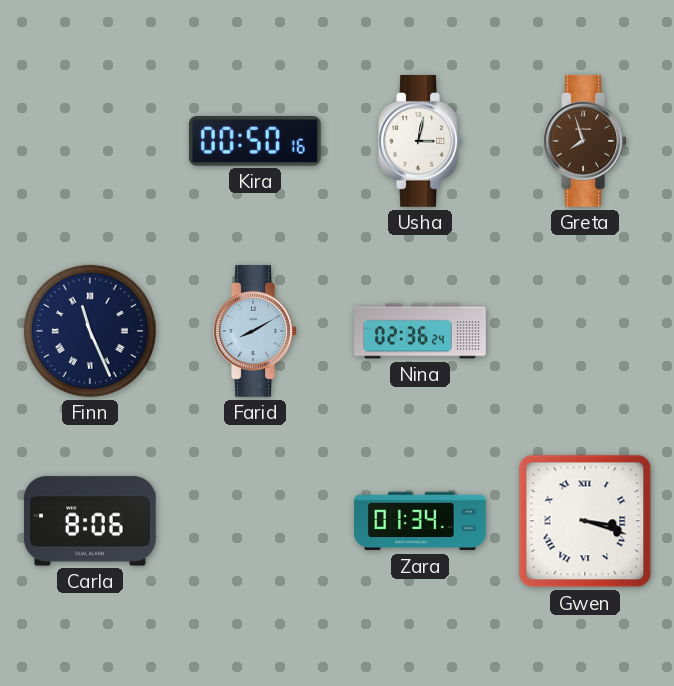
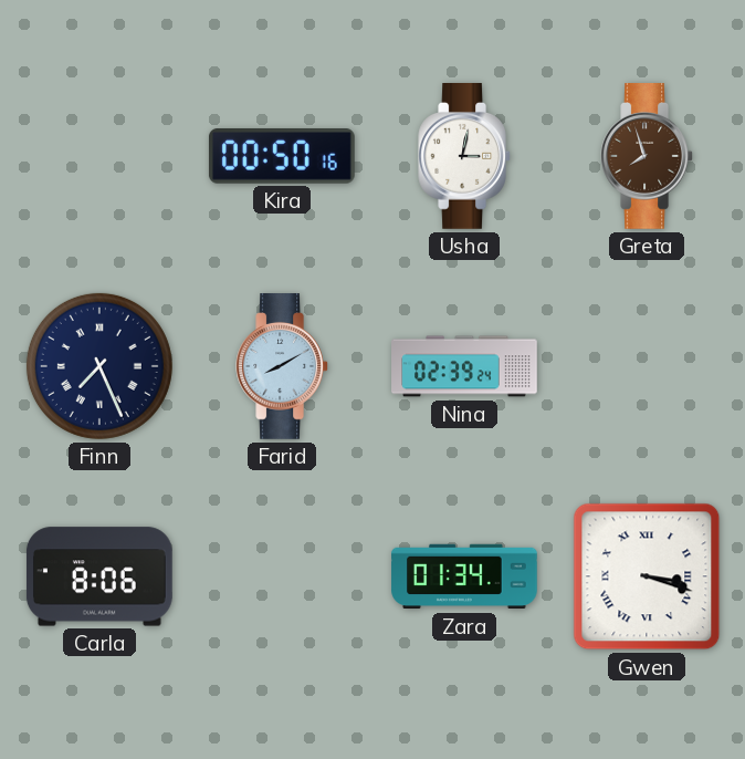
Finn: 11:26 -> 7:26
Nina: 02:36 -> 02:39
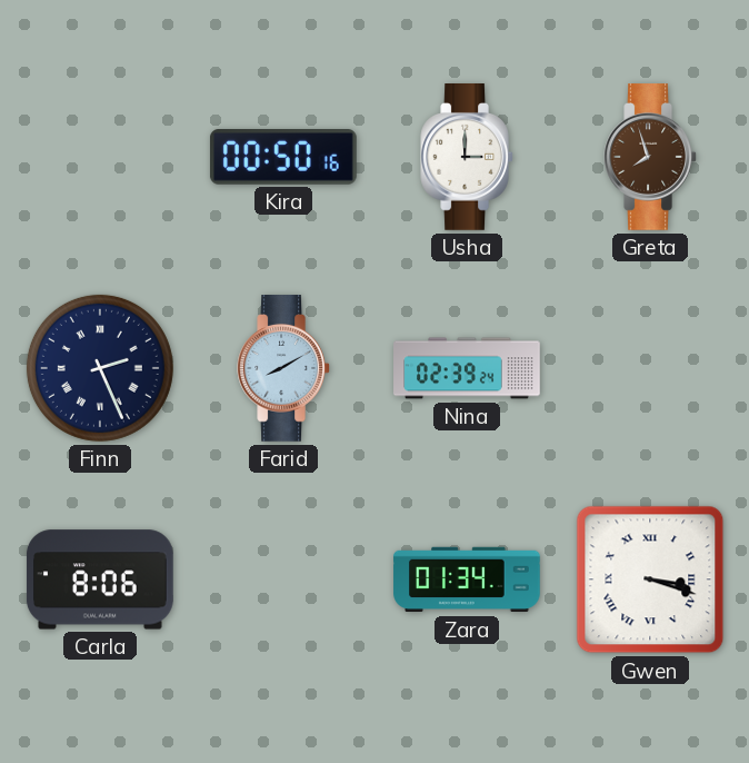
Usha: 3:02 -> 3:00
Finn: 7:26 -> 2:26
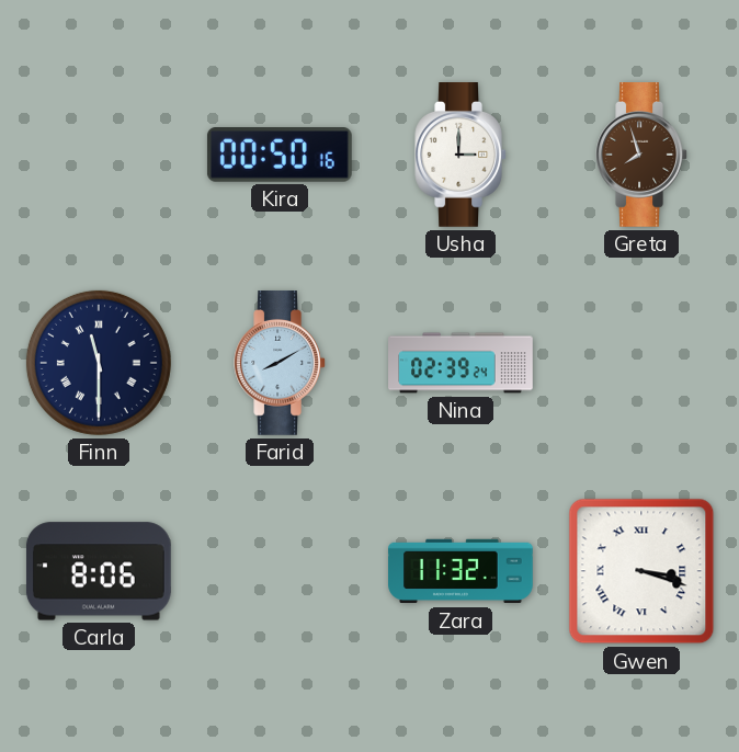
Finn: 2:26 -> 11:30
Zara: 01:34 -> 11:32
